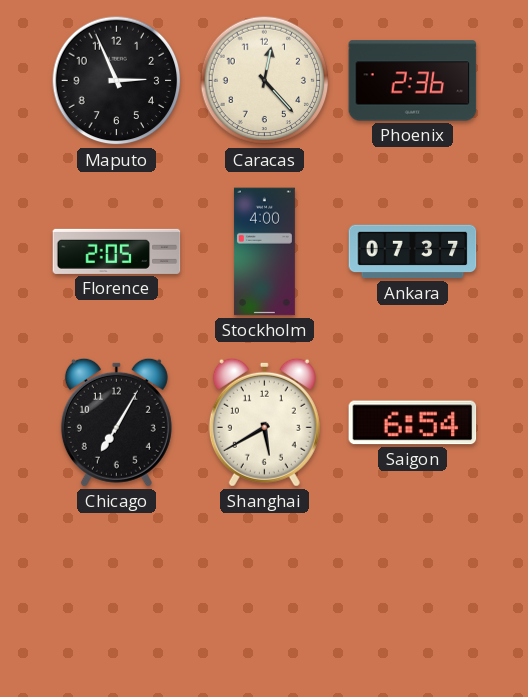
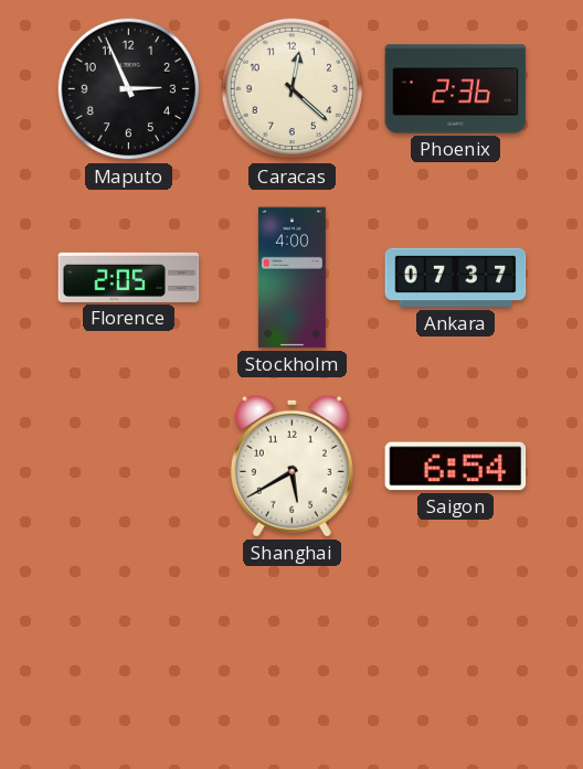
Caracas: 12:23 -> 12:22
Chicago: 7:05 -> none
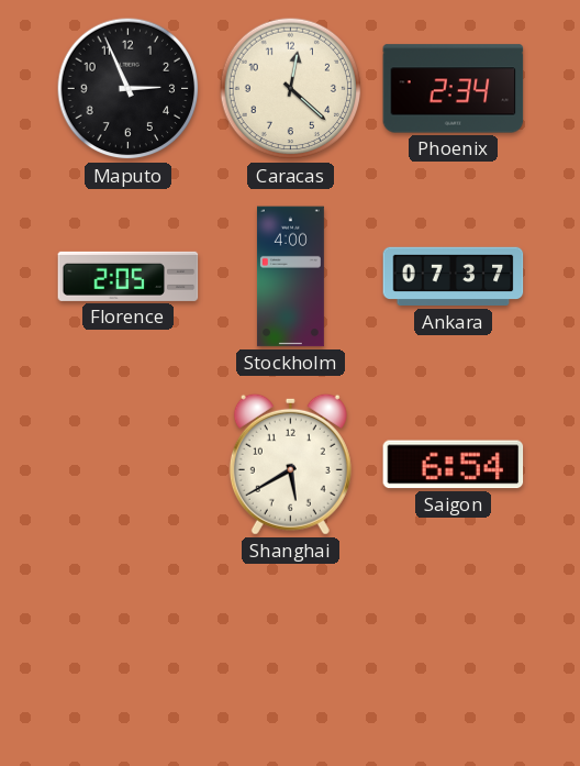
Phoenix: 2:36 -> 2:34
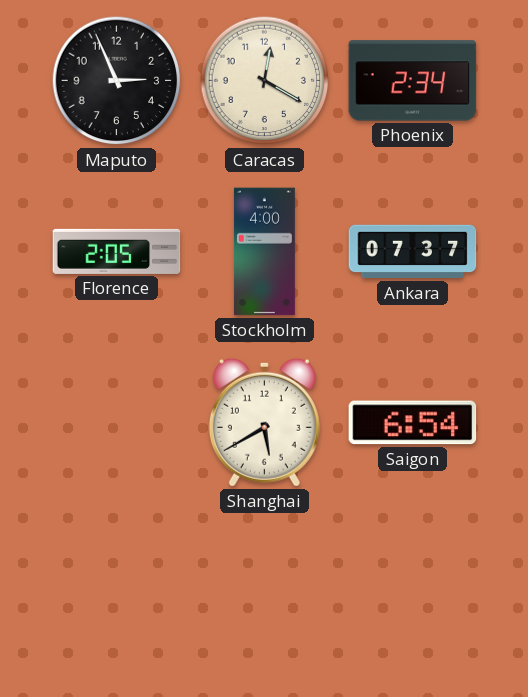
Caracas: 12:22 -> 12:20
